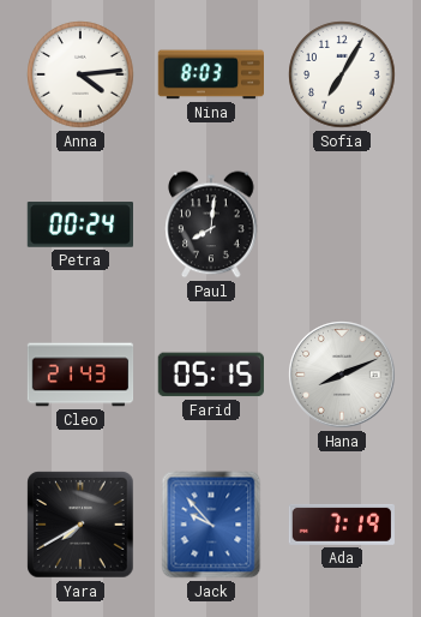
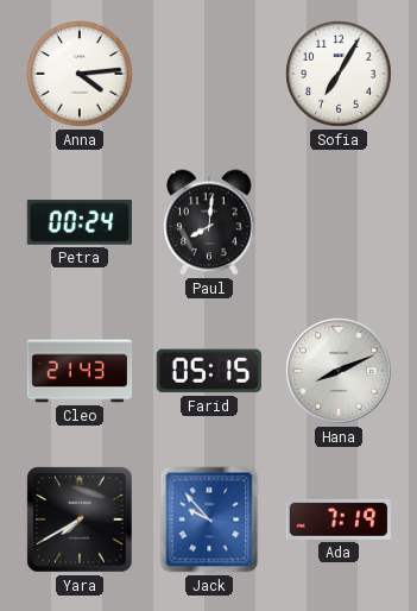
Nina: 8:03 -> none
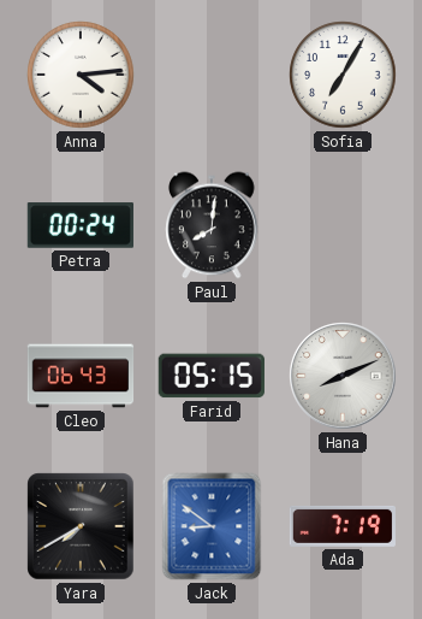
Cleo: 21:43 -> 06:43
Jack: 9:53 -> 8:51
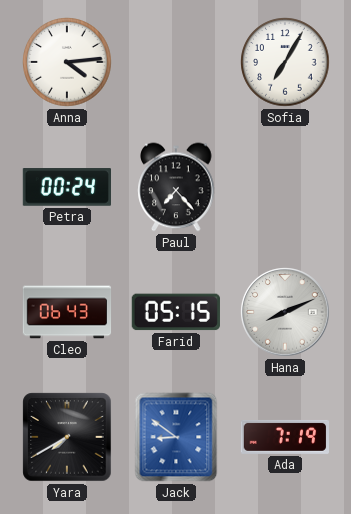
Paul: 8:01 -> 7:23
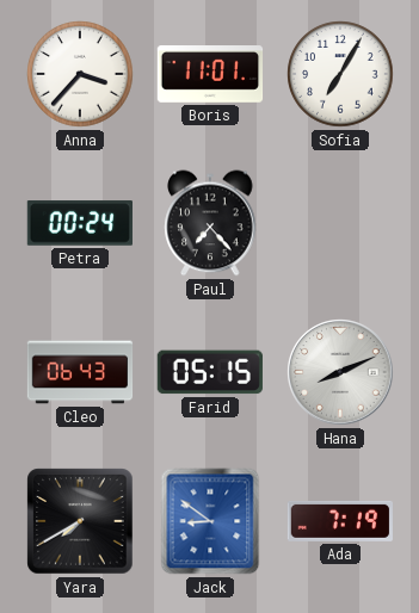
Anna: 4:14 -> 3:37
Boris: none -> 11:01
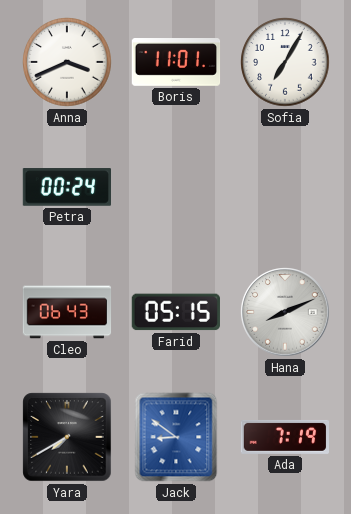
Anna: 3:37 -> 3:41
Paul: 7:23 -> none
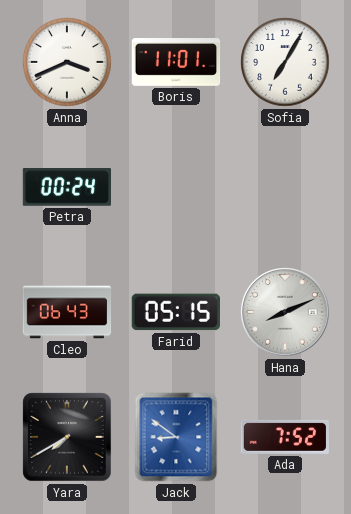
Ada: 7:19 -> 7:52
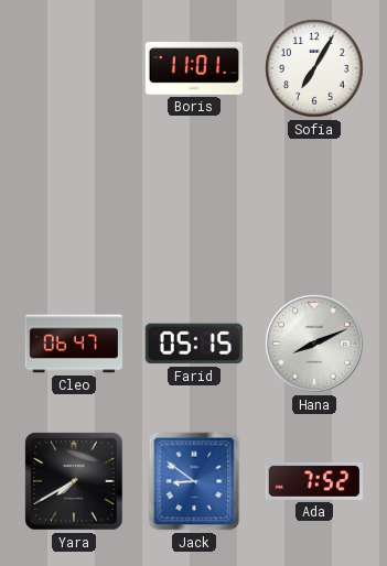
Anna: 3:41 -> none
Petra: 00:24 -> none
Cleo: 06:43 -> 06:47
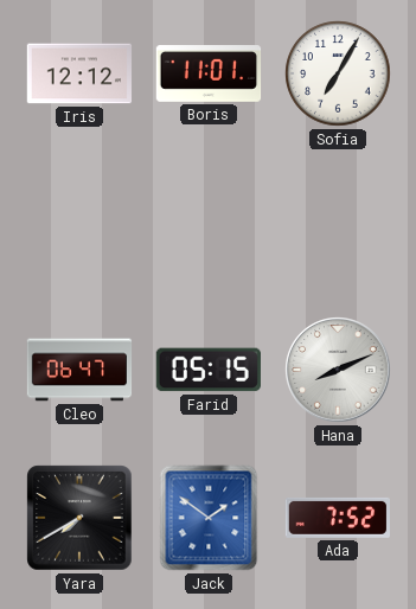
Iris: none -> 12:12
Jack: 8:51 -> 1:51
